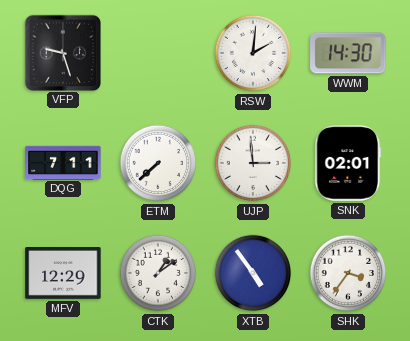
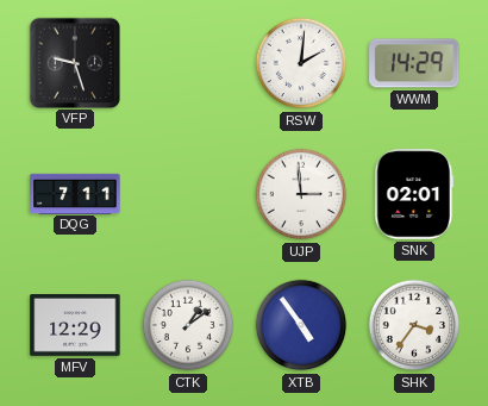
WWM: 14:30 -> 14:29
ETM: 7:38 -> none
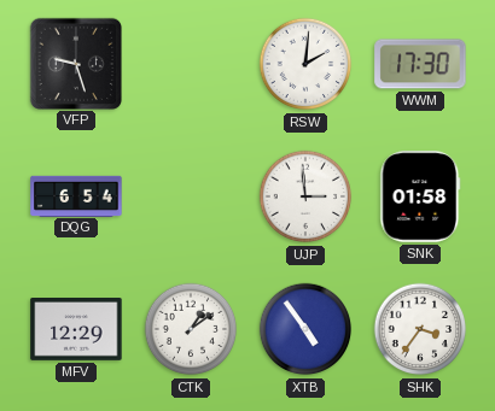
WWM: 14:29 -> 17:30
DQG: 7:11 -> 6:54
SNK: 02:01 -> 01:58
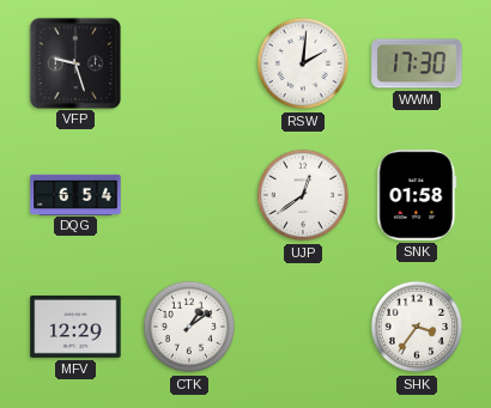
UJP: 2:59 -> 12:39
XTB: 4:54 -> none
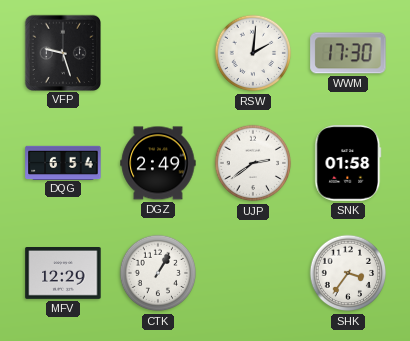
DGZ: none -> 2:49
UJP: 12:39 -> 2:39
CTK: 1:09 -> 1:05
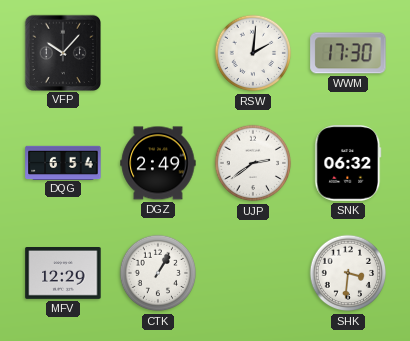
VFP: 9:27 -> 10:07
SNK: 01:58 -> 06:32
SHK: 3:36 -> 3:31
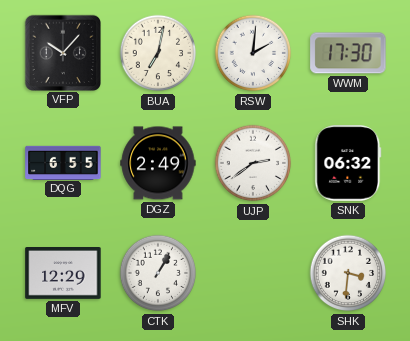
BUA: none -> 7:02
DQG: 6:54 -> 6:55
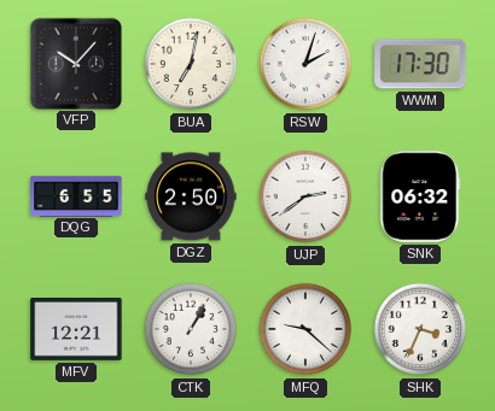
RSW: 2:01 -> 2:03
DGZ: 2:49 -> 2:50
MFV: 12:29 -> 12:21
MFQ: none -> 9:22
SHK: 3:31 -> 3:34
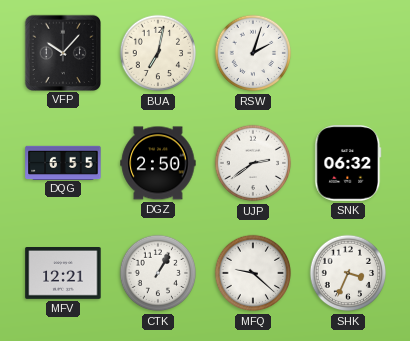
WWM: 17:30 -> none
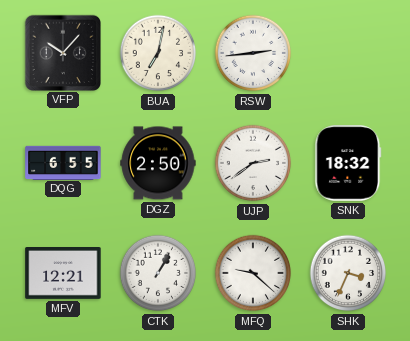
RSW: 2:03 -> 2:44
SNK: 06:32 -> 18:32
